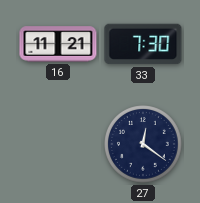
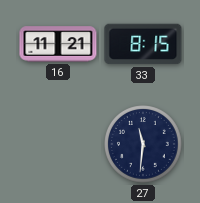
33: 7:30 -> 8:15
27: 12:21 -> 11:31
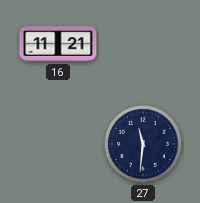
33: 8:15 -> none
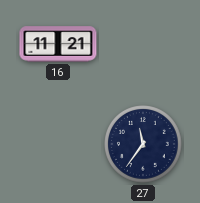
27: 11:31 -> 11:36
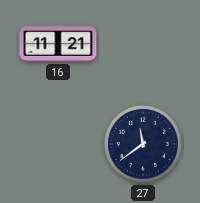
27: 11:36 -> 11:39
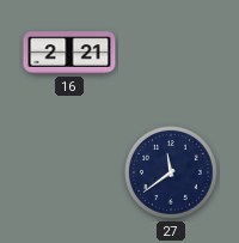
16: 11:21 -> 2:21
